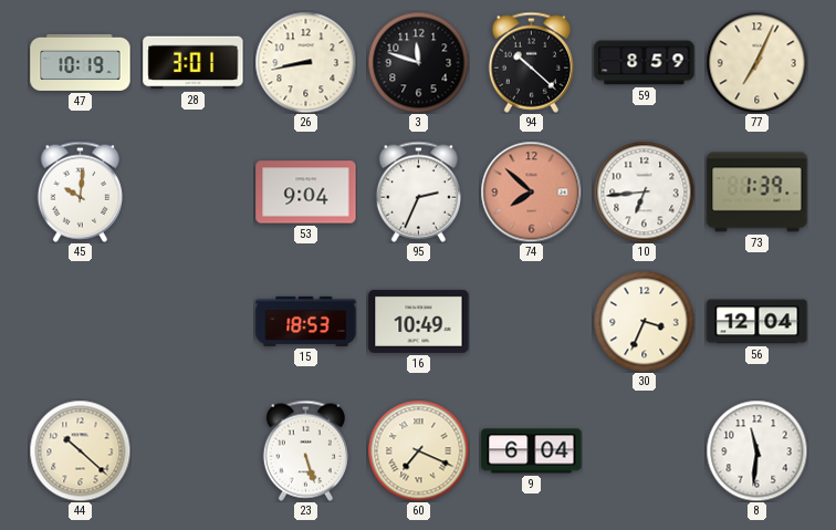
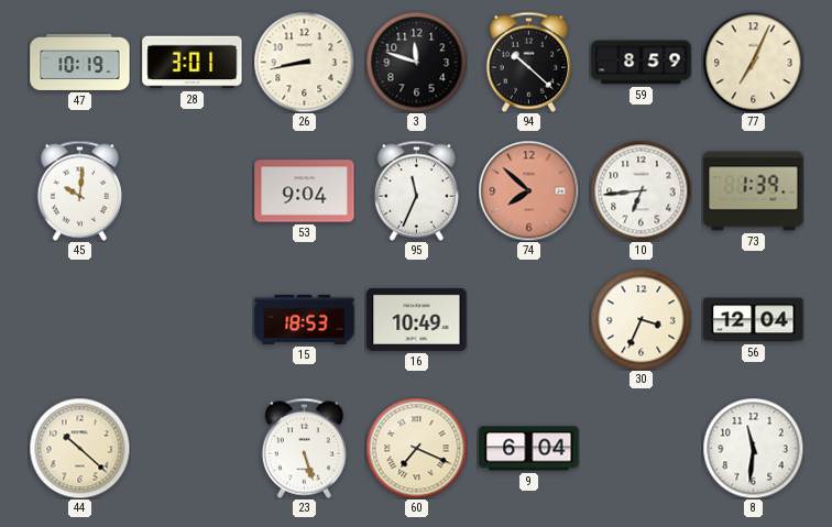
95: 2:34 -> 11:34
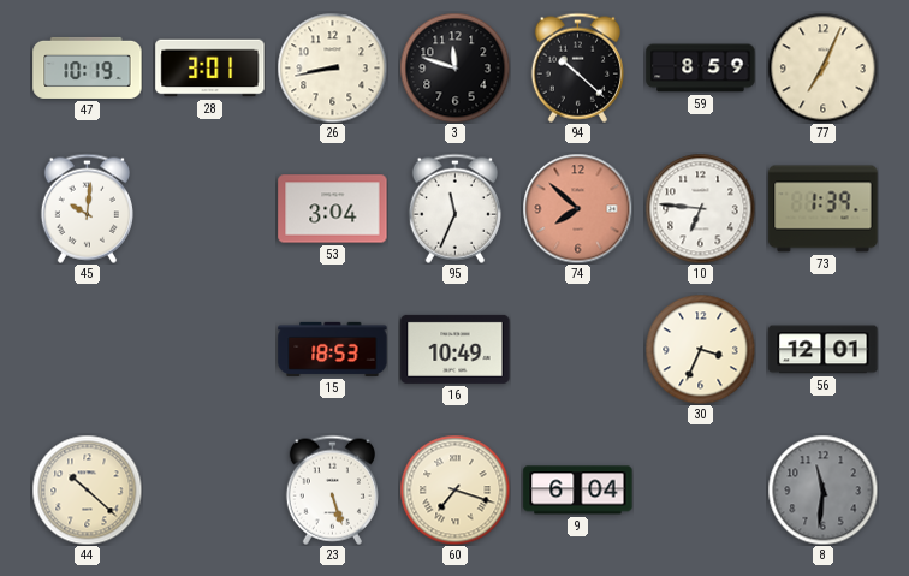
53: 9:04 -> 3:04
10: 6:44 -> 6:46
56: 12:04 -> 12:01
60: 7:19 -> 7:18
8 dial: white -> grey
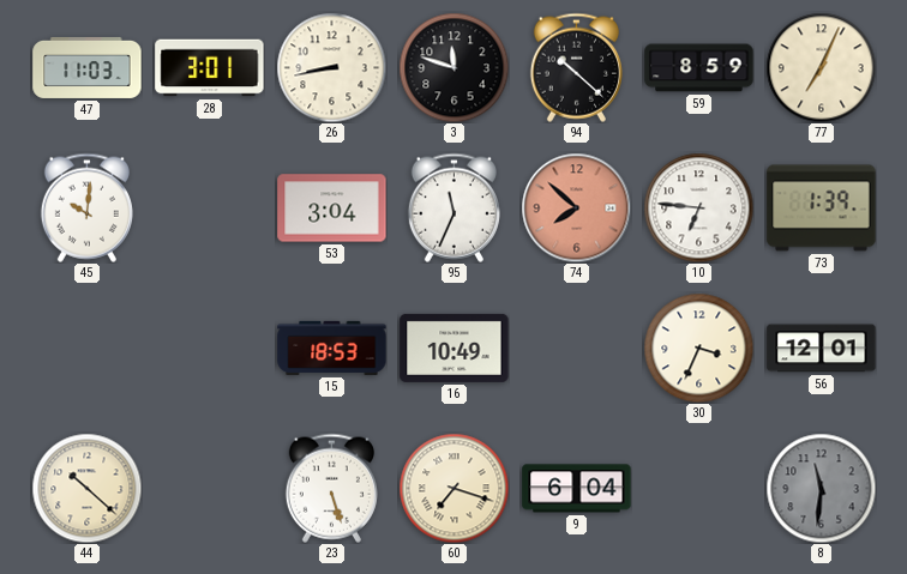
47: 10:19 -> 11:03
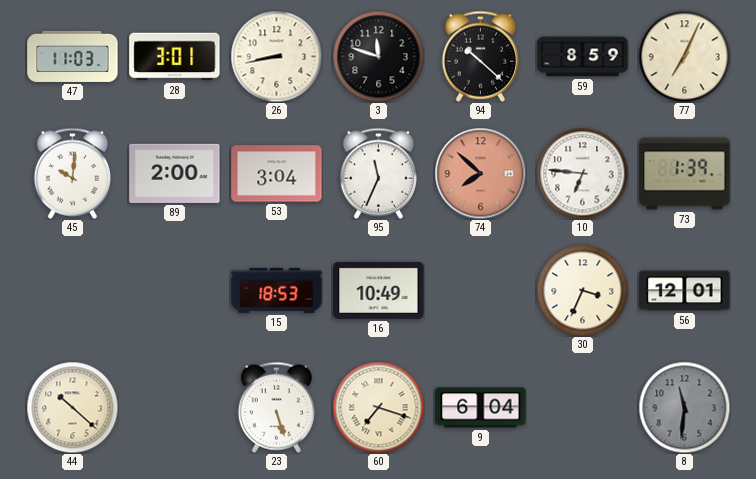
89: none -> 2:00
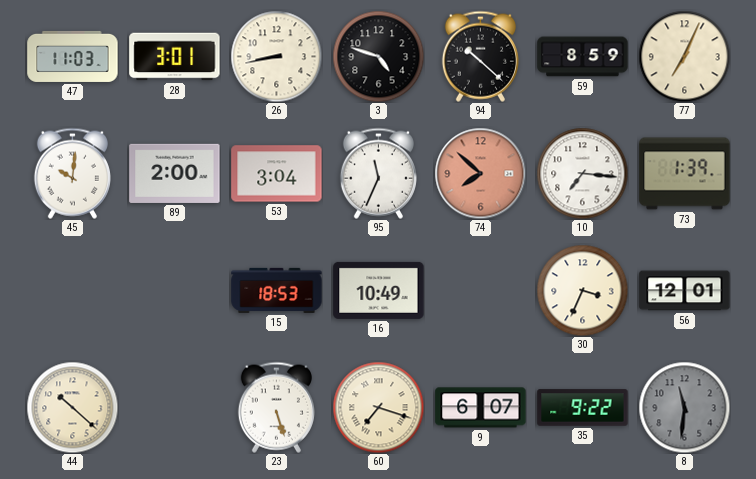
3: 11:48 -> 4:48
10: 6:46 -> 7:16
9: 6:04 -> 6:07
35: none -> 9:22
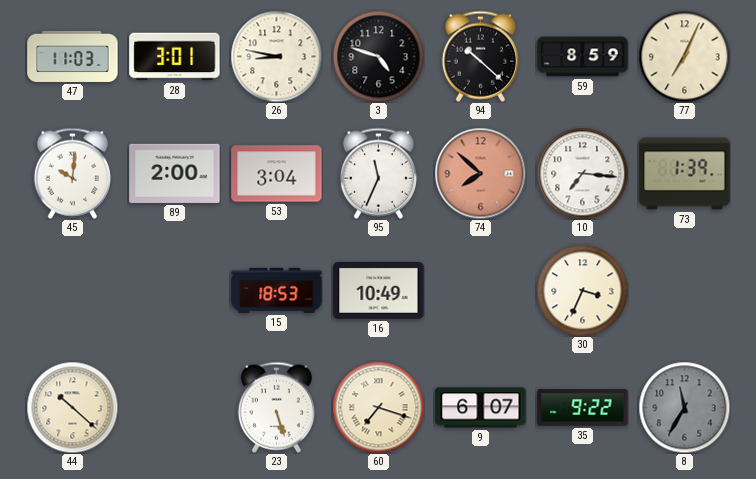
26: 8:43 -> 8:47
56: 12:01 -> none
8: 11:31 -> 11:35
